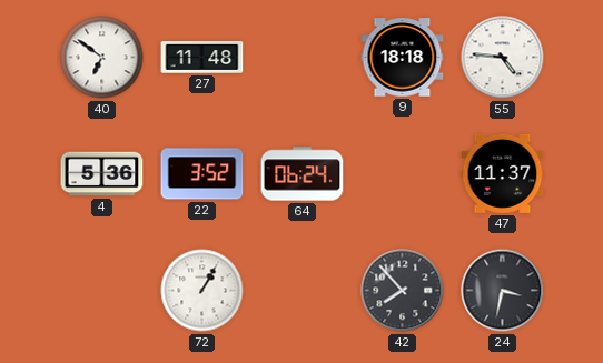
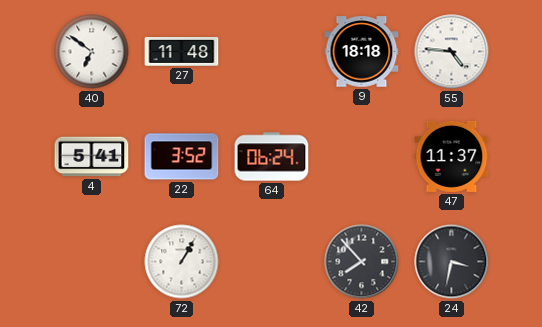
4: 5:36 -> 5:41
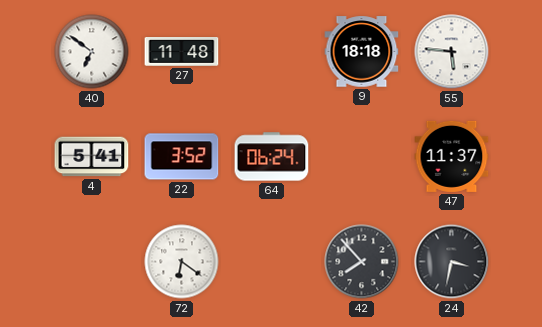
55: 4:46 -> 5:46
72: 1:05 -> 6:21
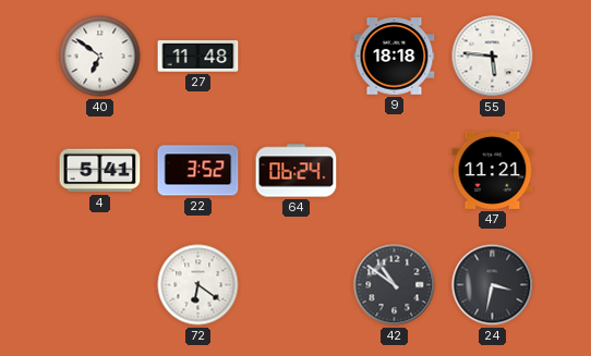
47: 11:37 -> 11:21
42: 7:53 -> 10:51
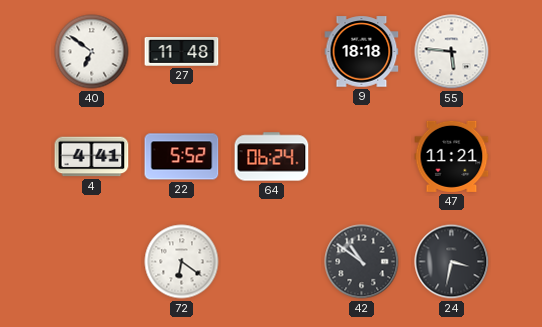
4: 5:41 -> 4:41
22: 3:52 -> 5:52
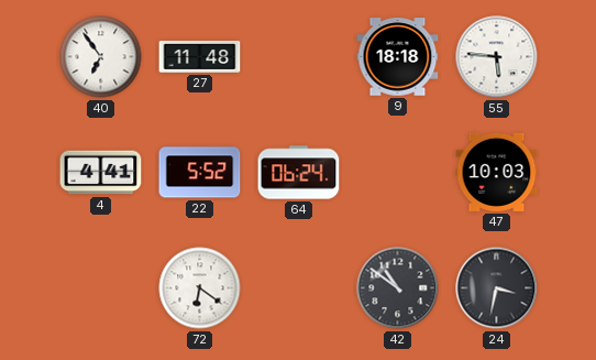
40: 6:51 -> 6:54
47: 11:21 -> 10:03
